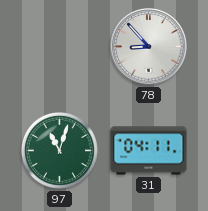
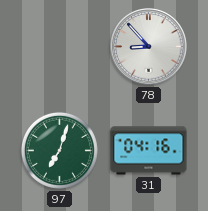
97: 11:03 -> 7:03
31: 04:11 -> 04:16
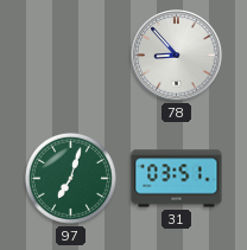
31: 04:16 -> 03:51
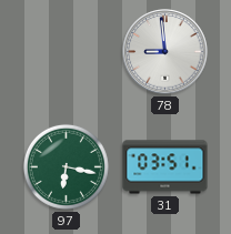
78: 8:53 -> 8:59
97: 7:03 -> 6:17
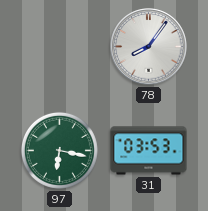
78: 8:59 -> 8:06
31: 03:51 -> 03:53
